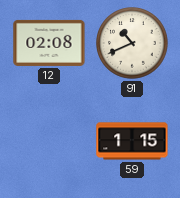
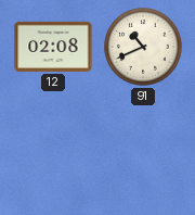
59: 1:15 -> none
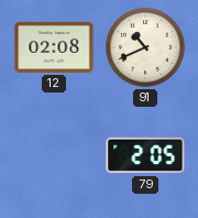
79: none -> 2:05
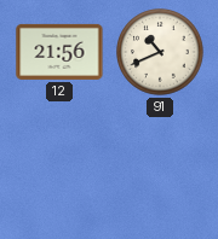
12: 02:08 -> 21:56
79: 2:05 -> none
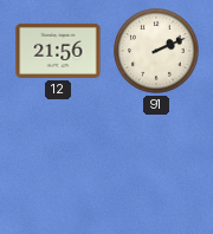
91: 10:41 -> 2:11
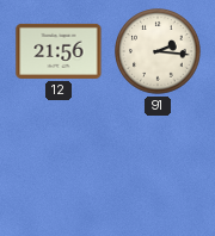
91: 2:11 -> 2:16
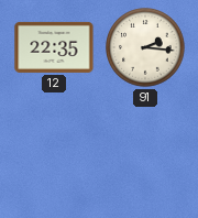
12: 21:56 -> 22:35
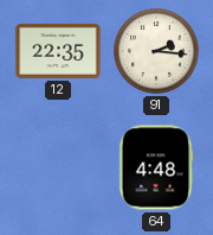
64: none -> 4:48
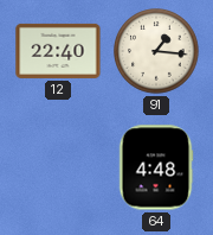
12: 22:35 -> 22:40
91: 2:16 -> 1:16
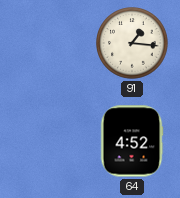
12: 22:40 -> none
64: 4:48 -> 4:52
